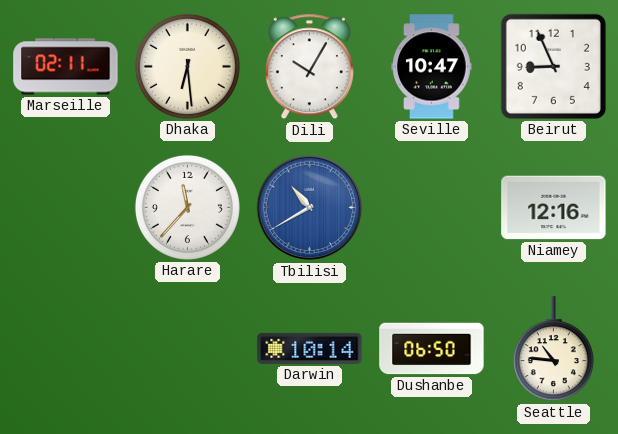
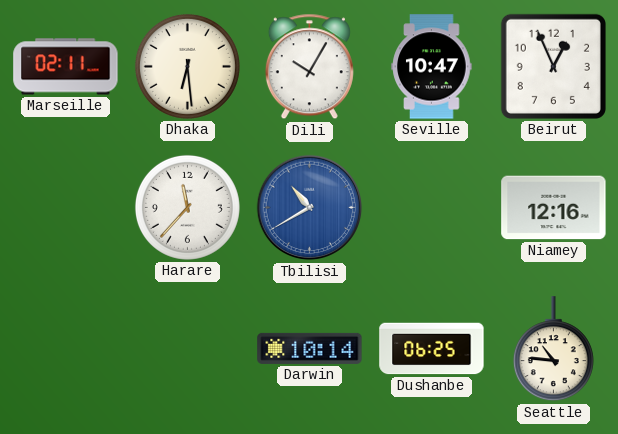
Beirut: 8:56 -> 12:56
Dushanbe: 06:50 -> 06:25
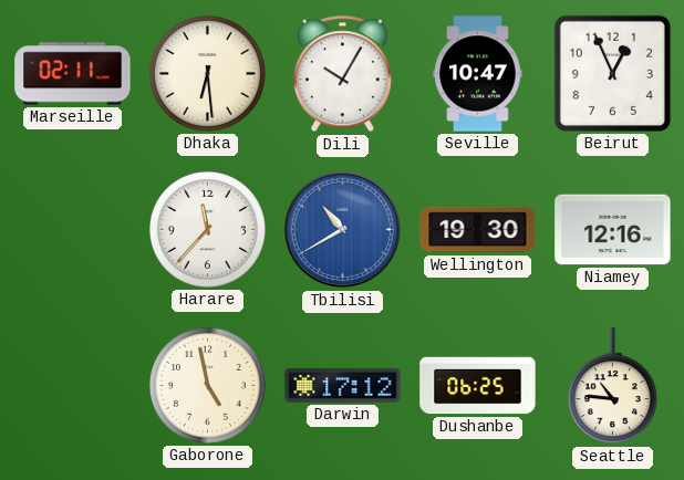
Wellington: none -> 19:30
Gaborone: none -> 4:58
Darwin: 10:14 -> 17:12
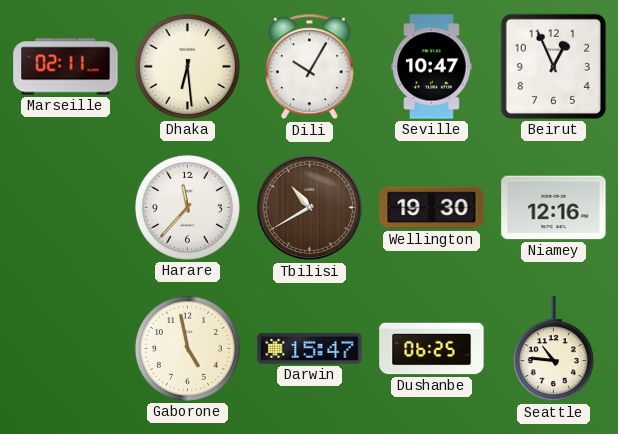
Tbilisi dial: blue -> brown
Darwin: 17:12 -> 15:47
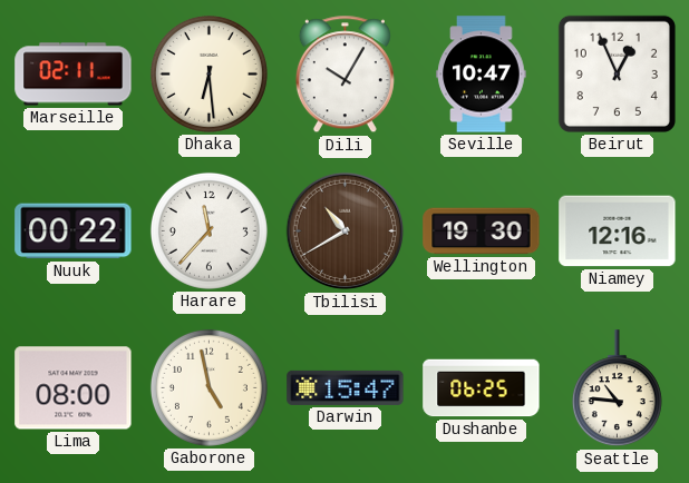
Nuuk: none -> 00:22
Lima: none -> 08:00
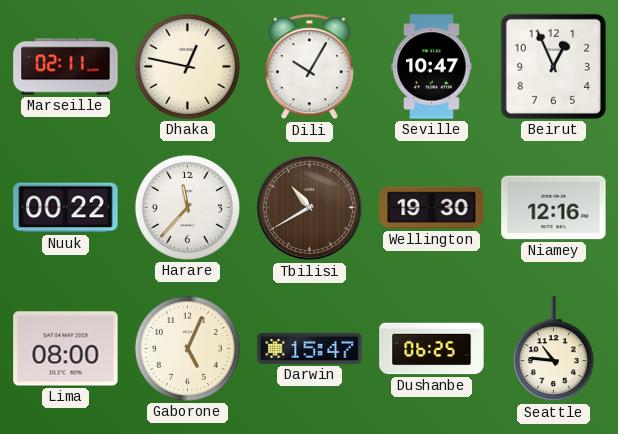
Dhaka: 6:29 -> 12:47
Gaborone: 4:58 -> 5:04
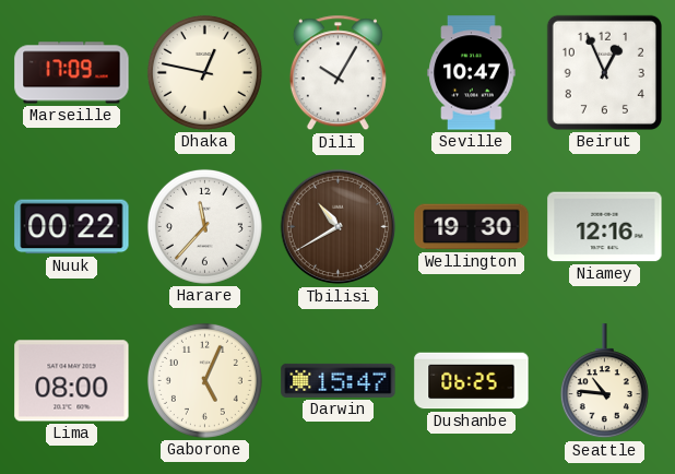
Marseille: 02:11 -> 17:09
